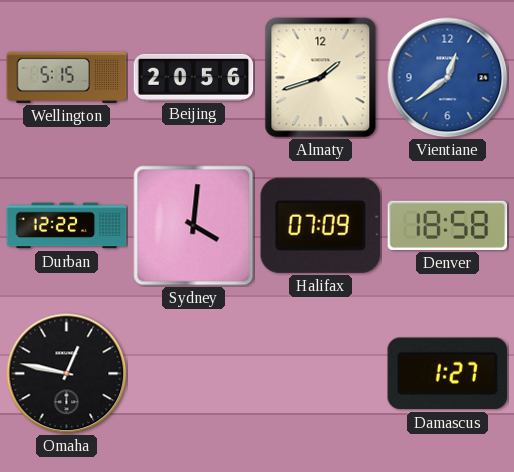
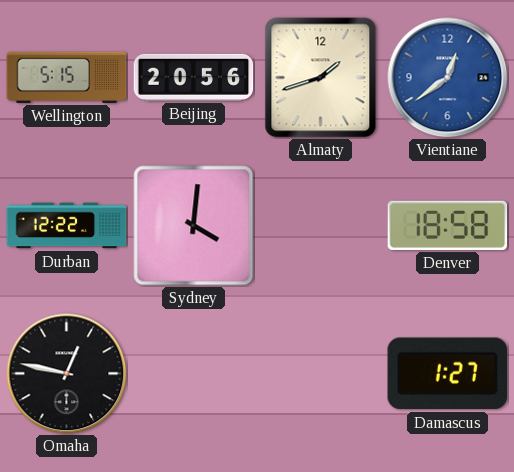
Halifax: 07:09 -> none
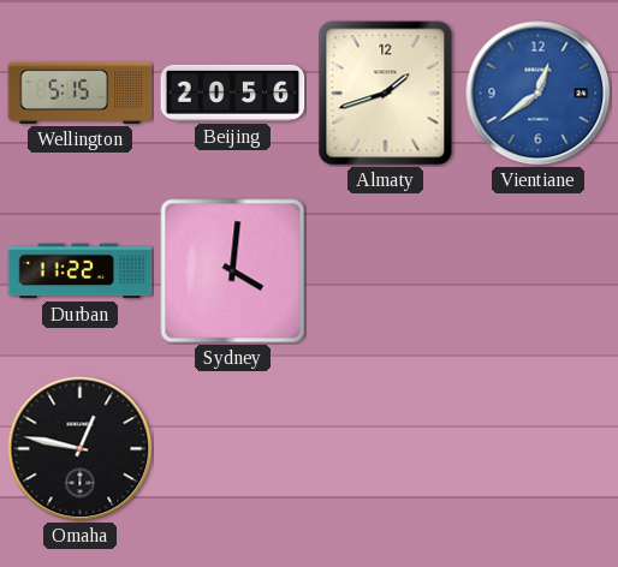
Durban: 12:22 -> 11:22
Denver: 18:58 -> none
Damascus: 1:27 -> none
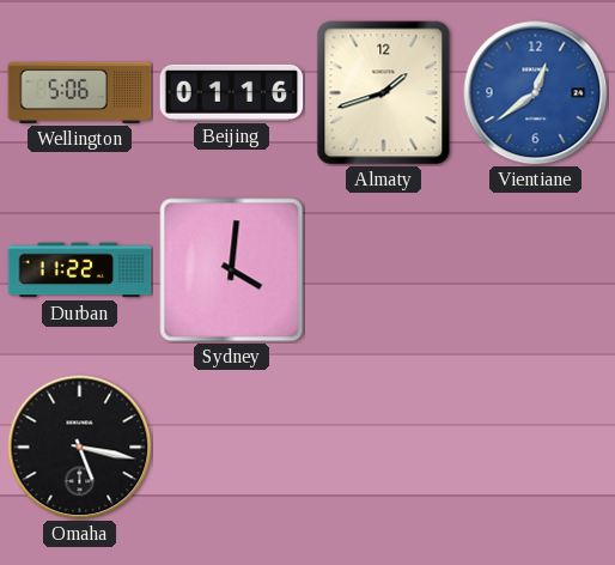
Wellington: 5:15 -> 5:06
Beijing: 20:56 -> 01:16
Omaha: 12:47 -> 5:17
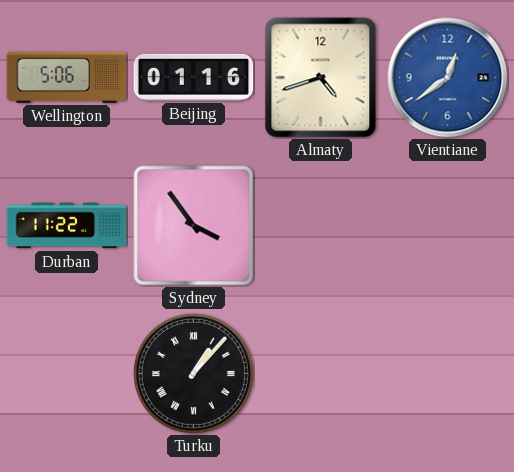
Almaty: 1:42 -> 4:42
Sydney: 4:01 -> 3:54
Omaha: 5:17 -> none
Turku: none -> 1:07
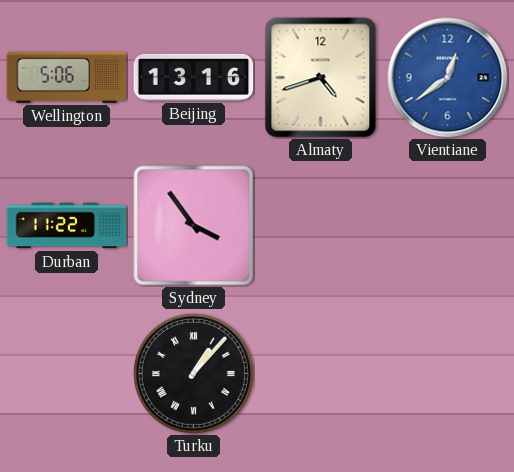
Beijing: 01:16 -> 13:16
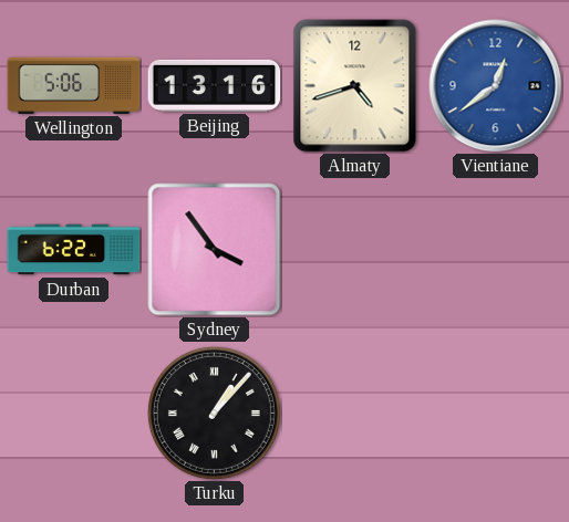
Durban: 11:22 -> 6:22
